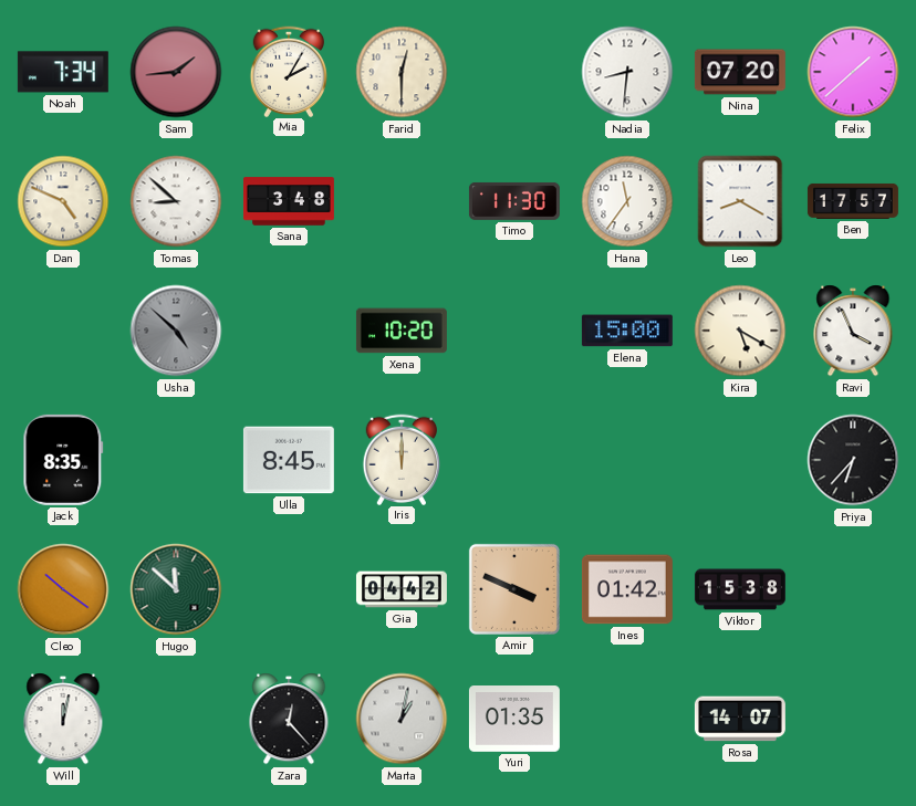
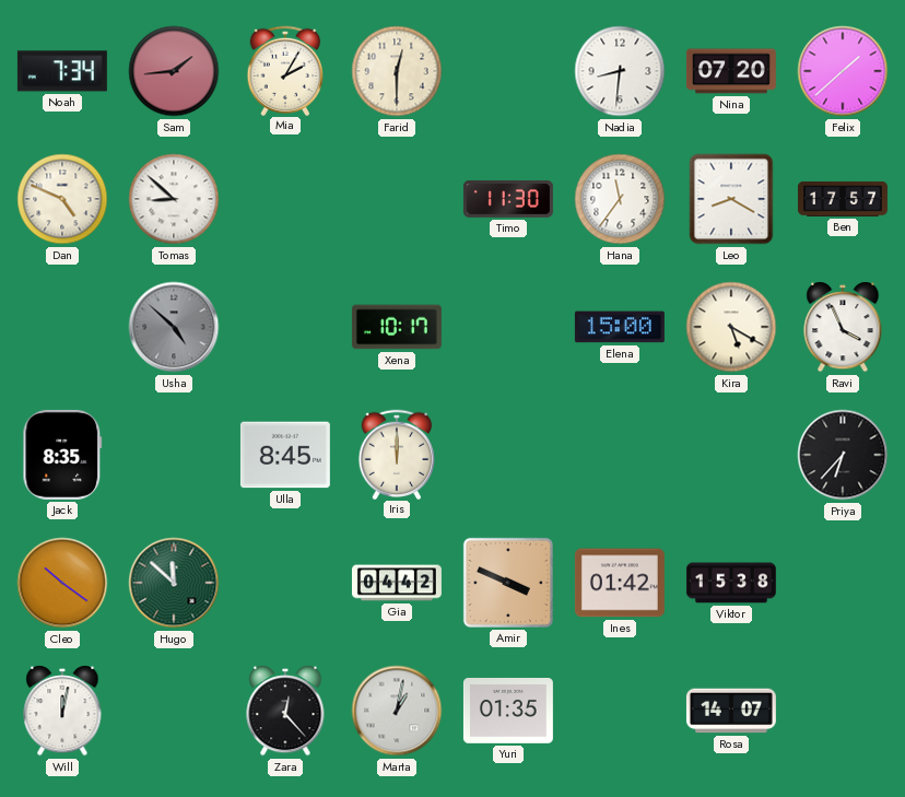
Sana: 3:48 -> none
Xena: 10:20 -> 10:17
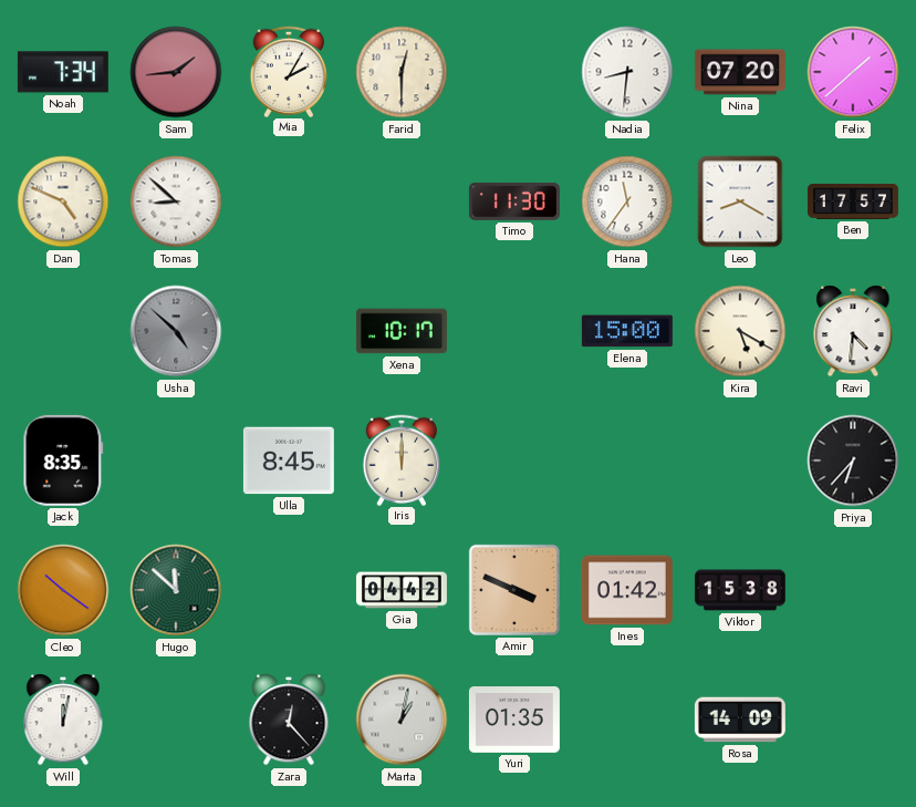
Ravi: 3:56 -> 4:31
Rosa: 14:07 -> 14:09
